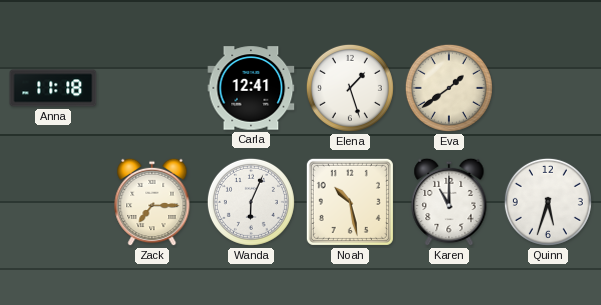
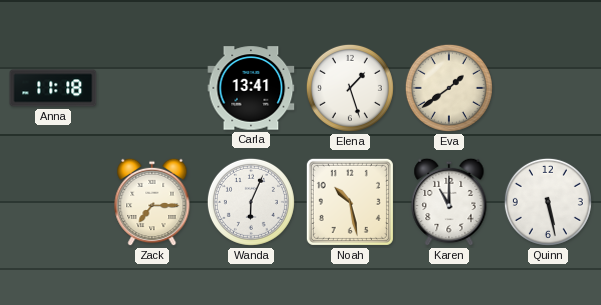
Carla: 12:41 -> 13:41
Quinn: 5:33 -> 5:28
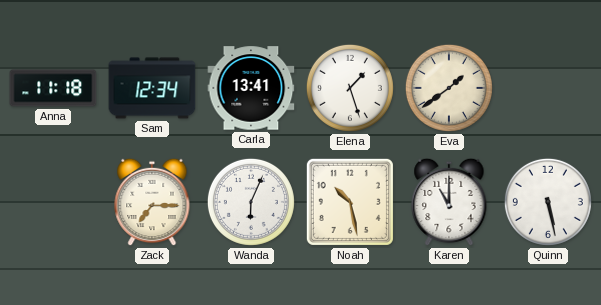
Sam: none -> 12:34
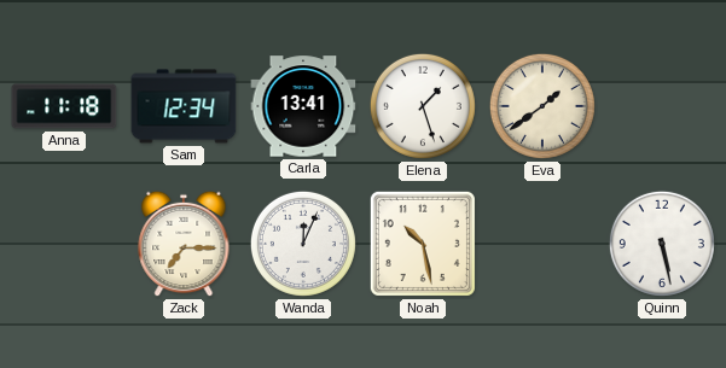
Wanda: 6:04 -> 12:04
Karen: 11:00 -> none
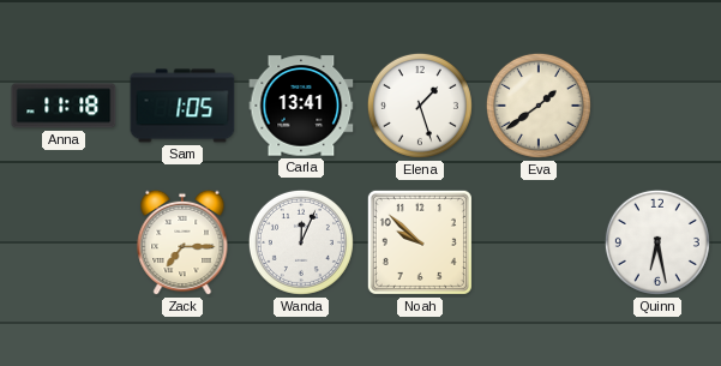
Sam: 12:34 -> 1:05
Noah: 10:28 -> 9:52
Quinn: 5:28 -> 6:28
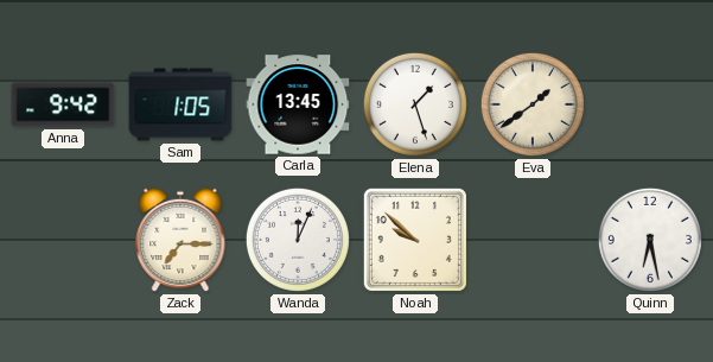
Anna: 11:18 -> 9:42
Carla: 13:41 -> 13:45
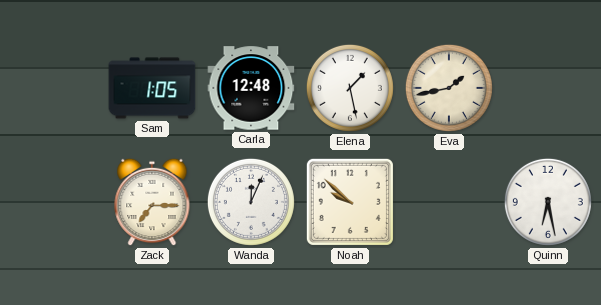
Anna: 9:42 -> none
Carla: 13:45 -> 12:48
Elena: 1:27 -> 1:28
Eva: 1:39 -> 1:43
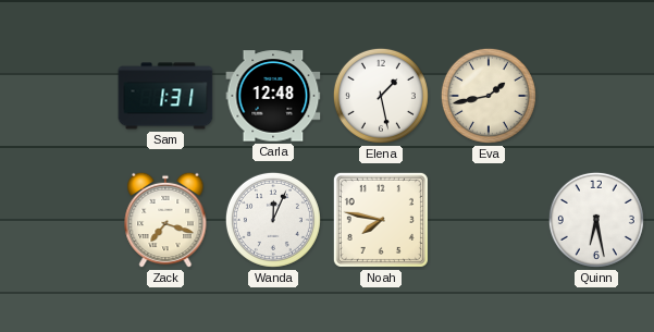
Sam: 1:05 -> 1:31
Zack: 7:15 -> 7:18
Noah: 9:52 -> 7:47
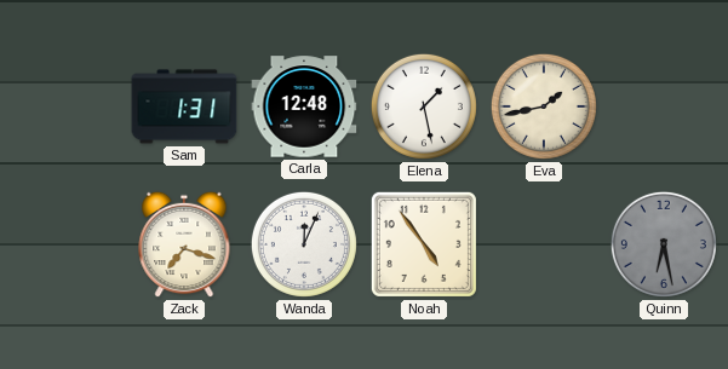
Noah: 7:47 -> 4:54
Quinn dial: white -> grey
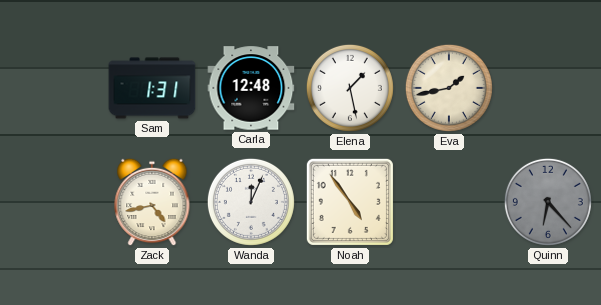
Zack: 7:18 -> 4:43
Quinn: 6:28 -> 6:23
